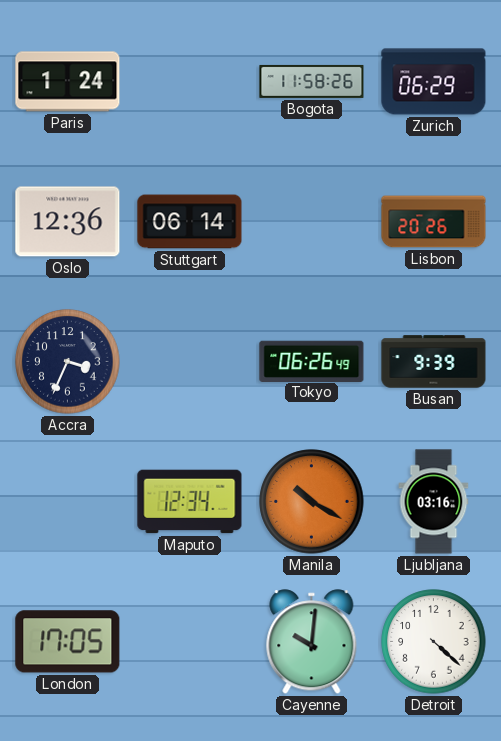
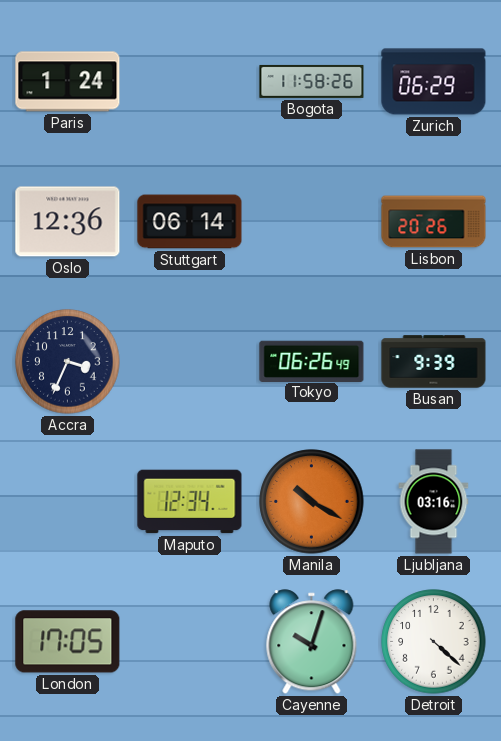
Cayenne: 10:01 -> 10:03
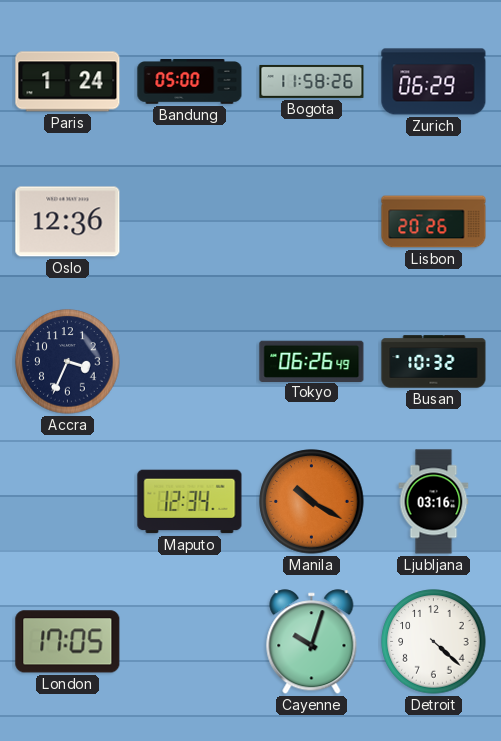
Bandung: none -> 05:00
Stuttgart: 06:14 -> none
Busan: 9:39 -> 10:32
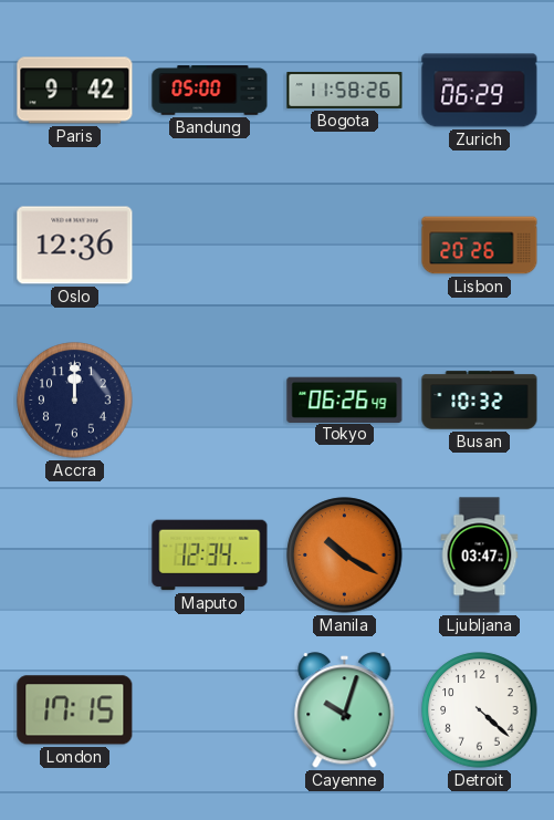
Paris: 1:24 -> 9:42
Accra: 3:34 -> 12:00
Ljubljana: 03:16 -> 03:47
London: 17:05 -> 17:15
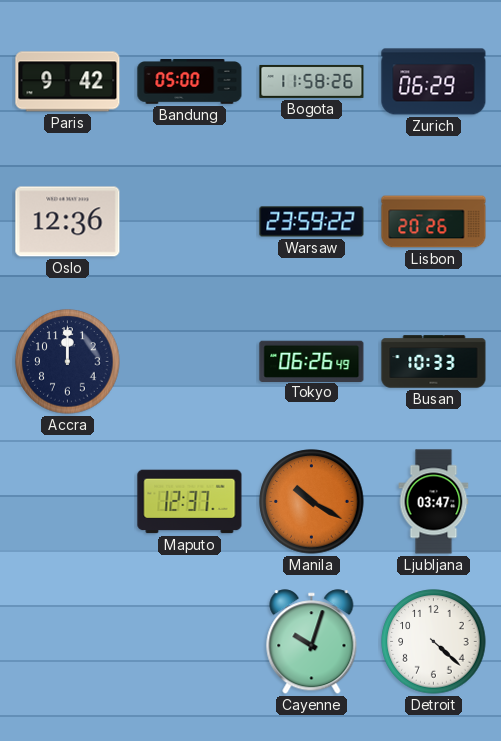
Warsaw: none -> 23:59
Busan: 10:32 -> 10:33
Maputo: 12:34 -> 12:37
London: 17:15 -> none
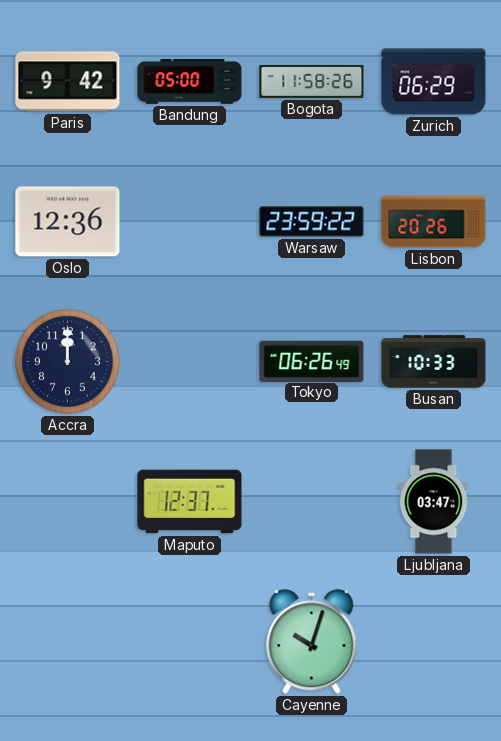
Manila: 10:20 -> none
Detroit: 4:22 -> none
